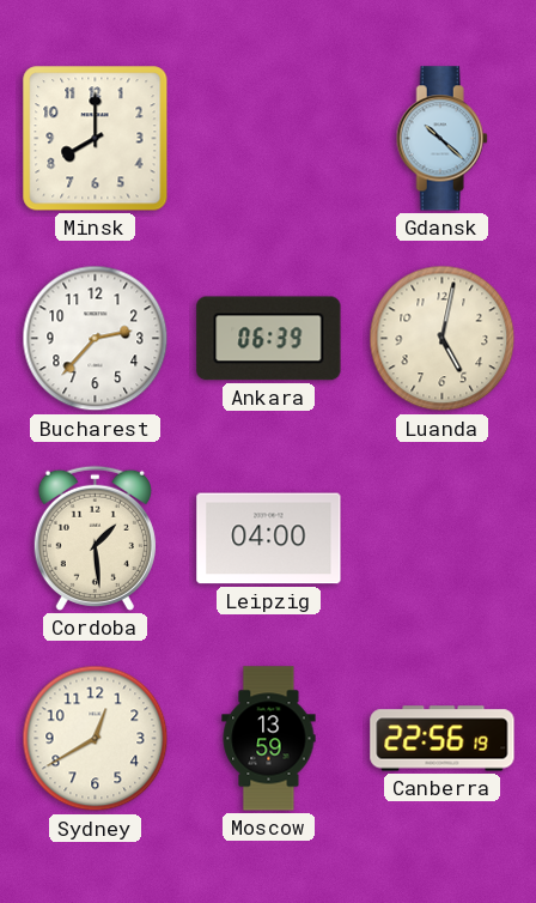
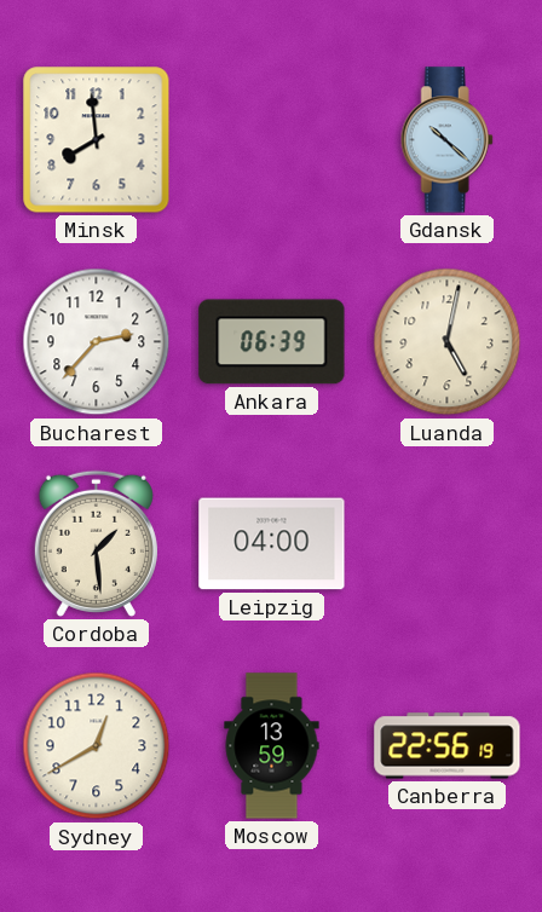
Minsk: 8:00 -> 7:59
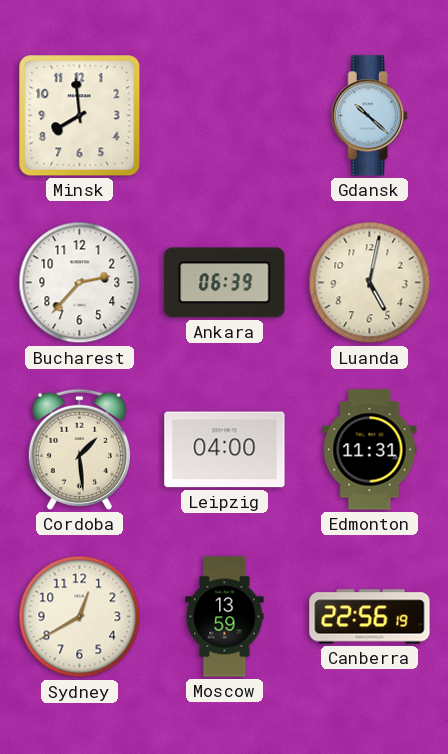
Edmonton: none -> 11:31
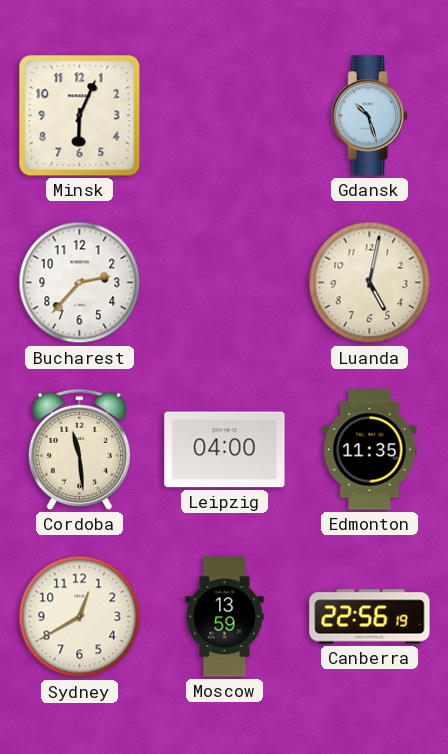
Minsk: 7:59 -> 6:04
Gdansk: 10:22 -> 10:27
Ankara: 06:39 -> none
Cordoba: 1:29 -> 11:29
Edmonton: 11:31 -> 11:35
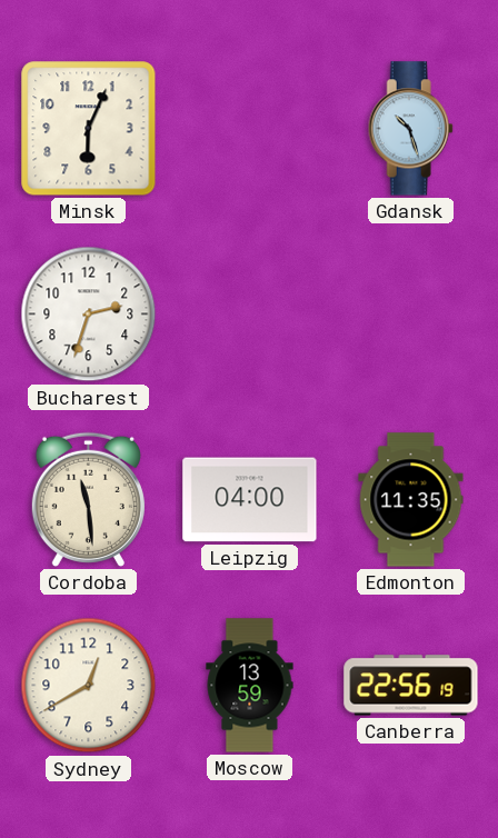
Bucharest: 2:37 -> 2:33
Luanda: 5:02 -> none
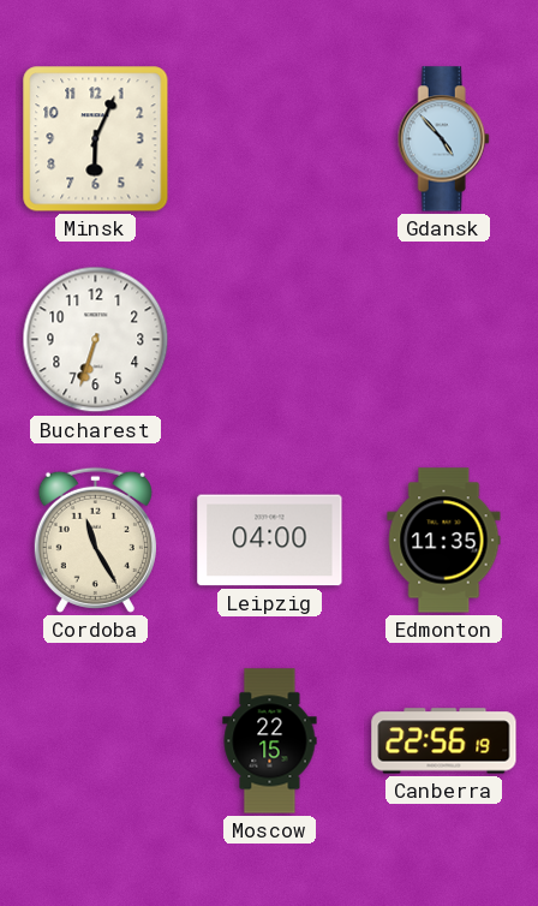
Gdansk: 10:27 -> 4:53
Bucharest: 2:33 -> 6:33
Cordoba: 11:29 -> 11:25
Sydney: 12:40 -> none
Moscow: 13:59 -> 22:15
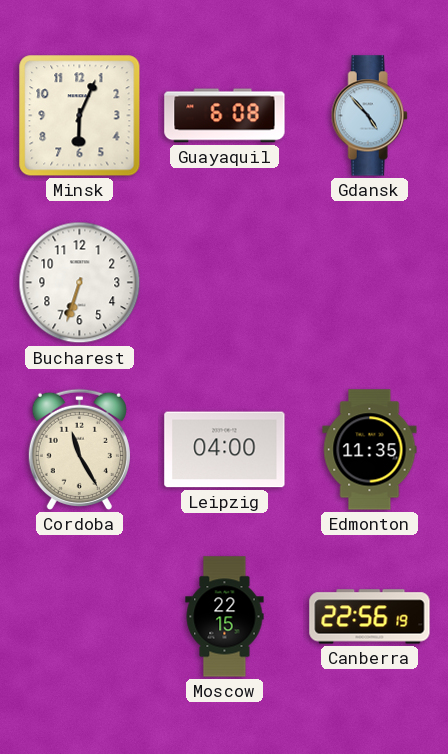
Guayaquil: none -> 6:08
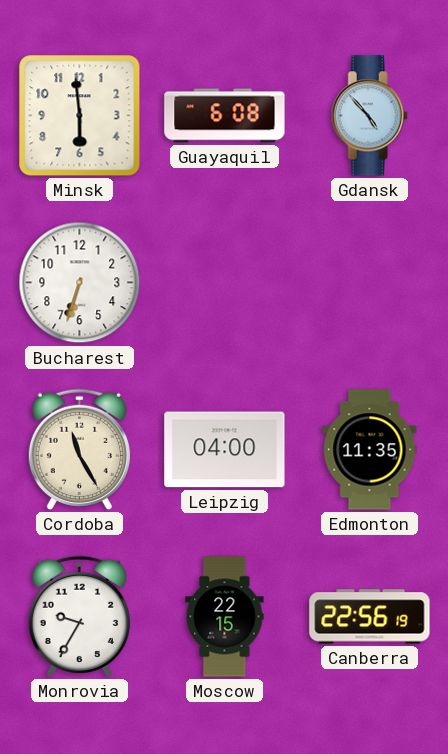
Minsk: 6:04 -> 5:59
Monrovia: none -> 9:35
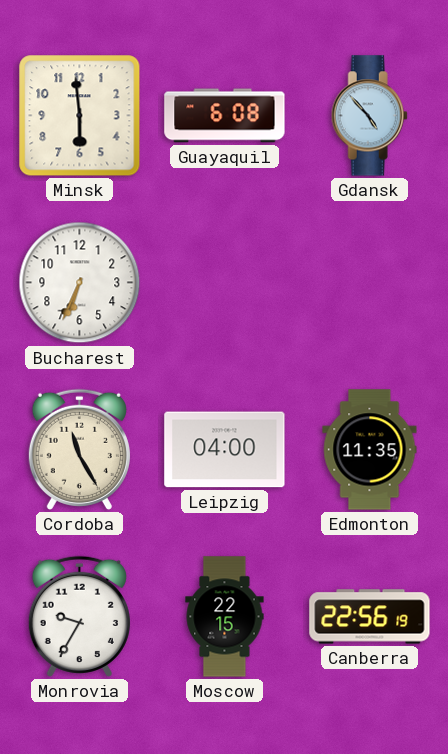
Bucharest: 6:33 -> 6:34
